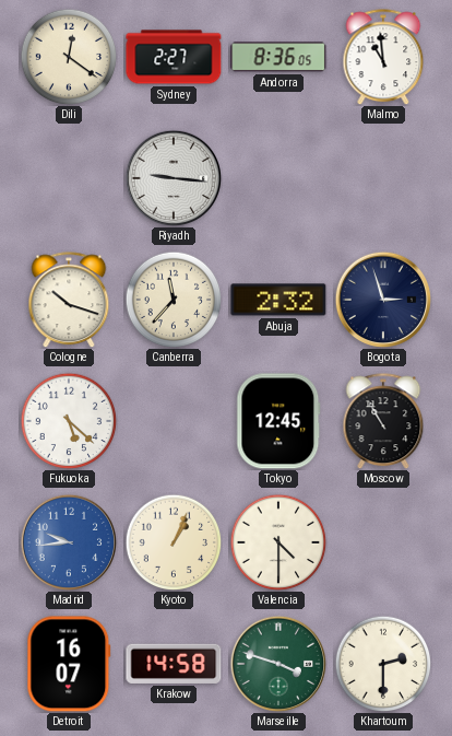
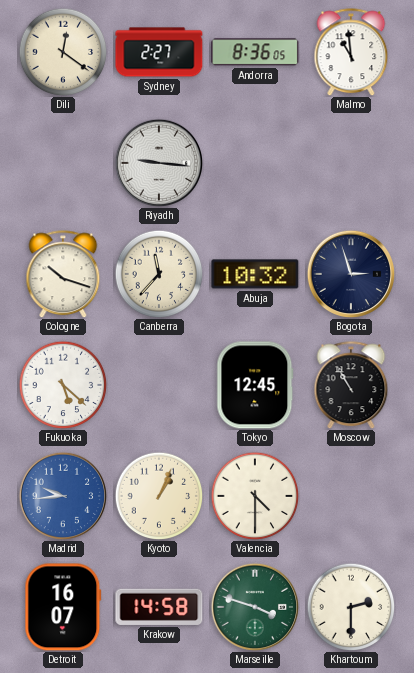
Abuja: 2:32 -> 10:32
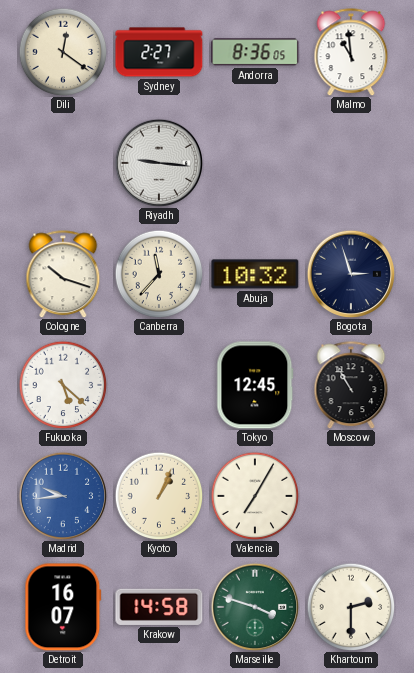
Valencia: 4:30 -> 7:05
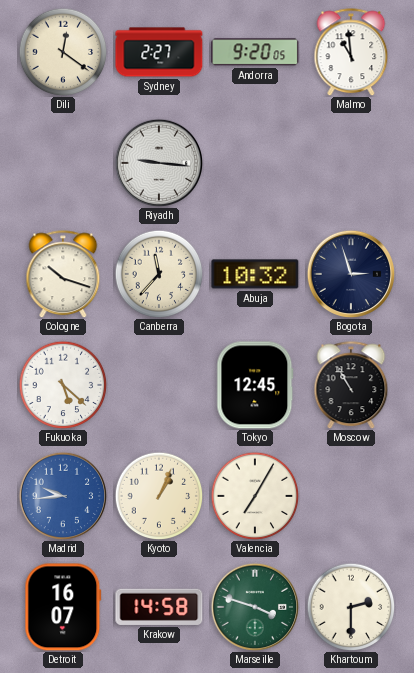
Andorra: 8:36 -> 9:20
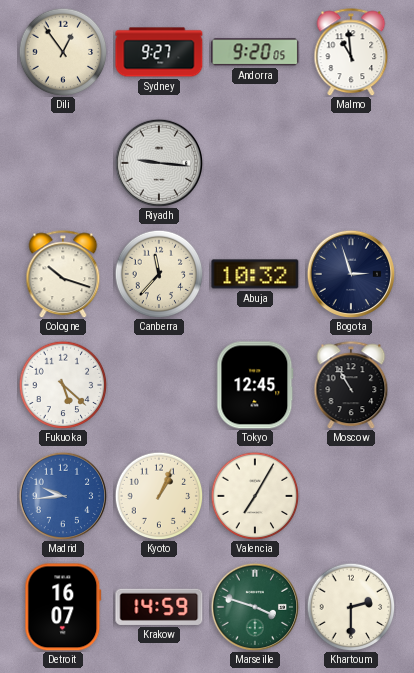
Dili: 12:21 -> 12:54
Sydney: 2:27 -> 9:27
Krakow: 14:58 -> 14:59
